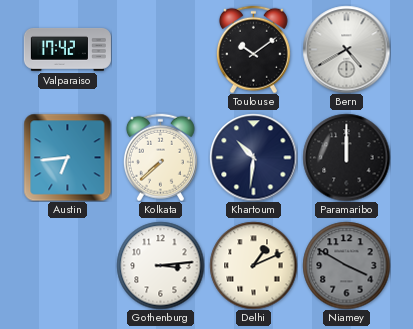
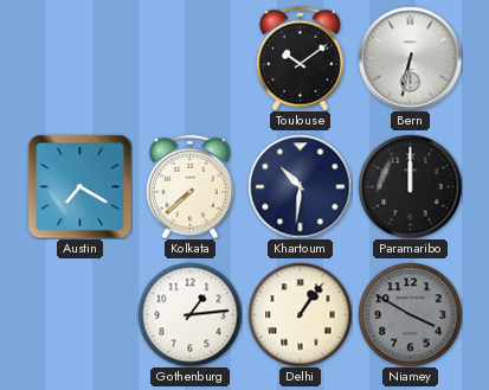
Valparaiso: 17:42 -> none
Bern: 4:40 -> 6:32
Austin: 6:44 -> 7:20
Gothenburg: 3:14 -> 1:14
Delhi: 1:11 -> 1:06
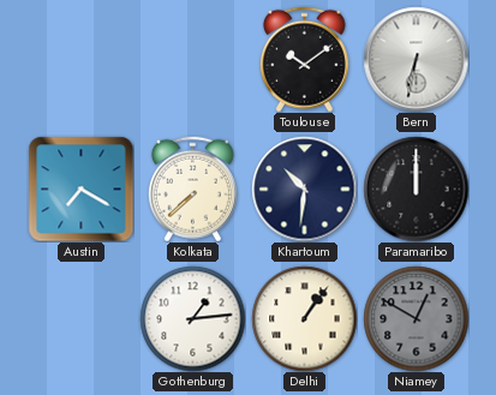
Niamey: 3:50 -> 12:50
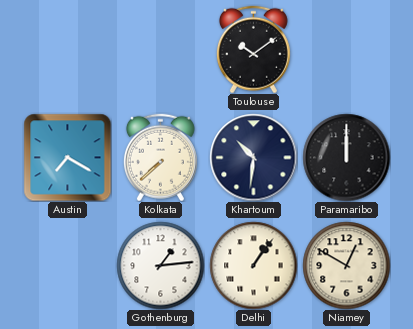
Bern: 6:32 -> none
Niamey dial: grey -> cream
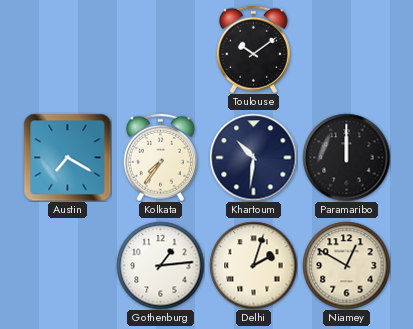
Kolkata: 7:38 -> 7:36
Delhi: 1:06 -> 2:03
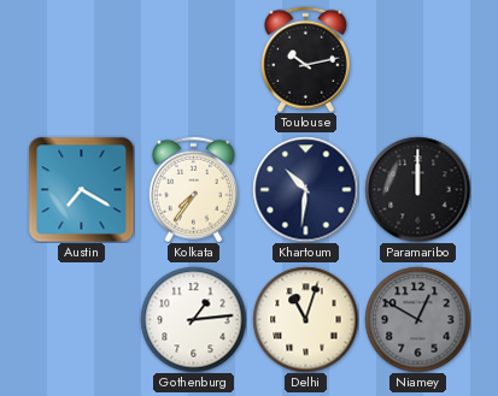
Toulouse: 10:09 -> 10:13
Delhi: 2:03 -> 11:03
Niamey dial: cream -> grey
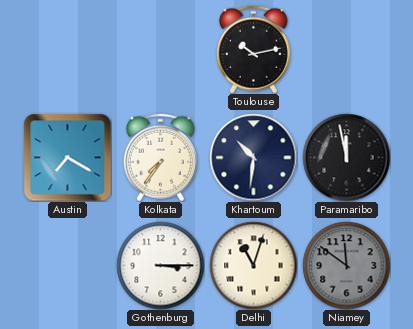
Paramaribo: 12:00 -> 11:58
Gothenburg: 1:14 -> 3:15
Niamey: 12:50 -> 11:51
